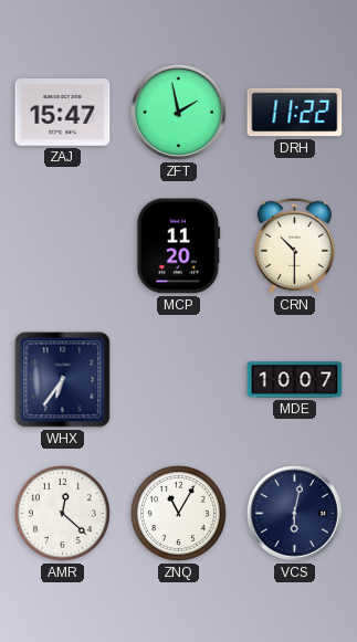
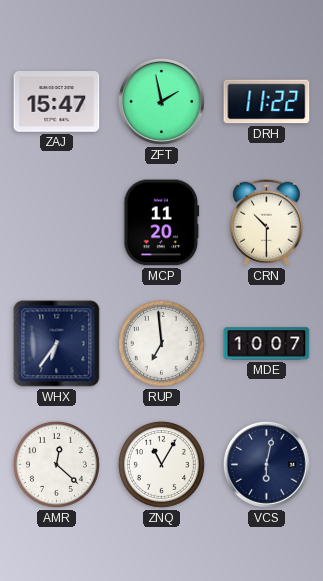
RUP: none -> 6:59
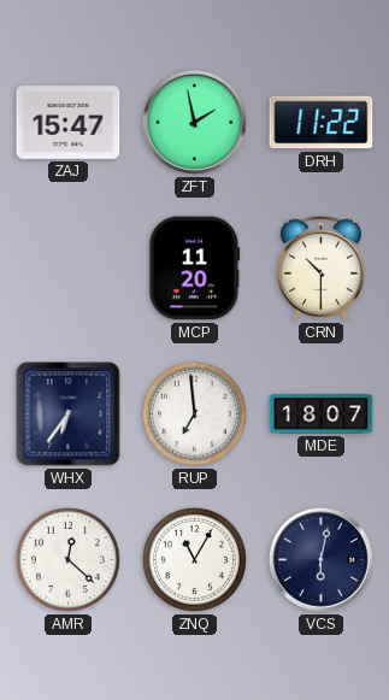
MDE: 10:07 -> 18:07
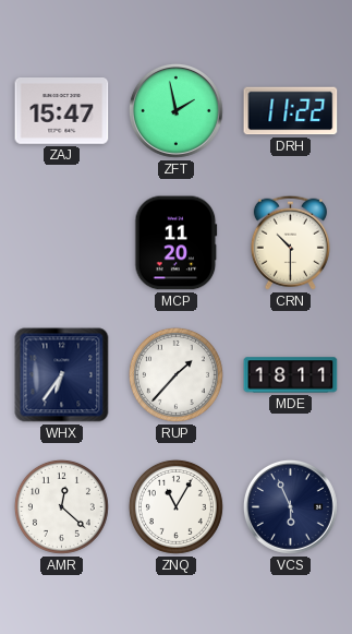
RUP: 6:59 -> 1:37
MDE: 18:07 -> 18:11
VCS: 6:02 -> 5:56
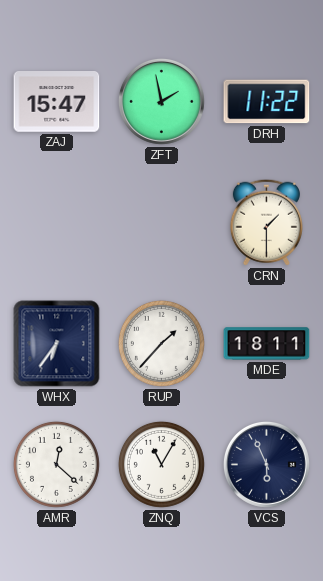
MCP: 11:20 -> none
CRN: 10:30 -> 1:30
